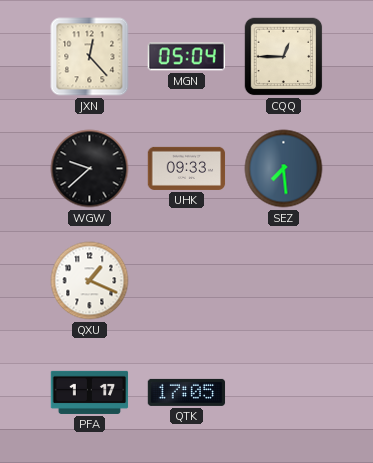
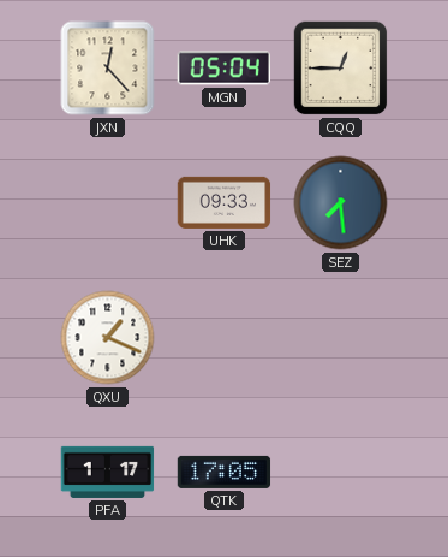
WGW: 9:38 -> none
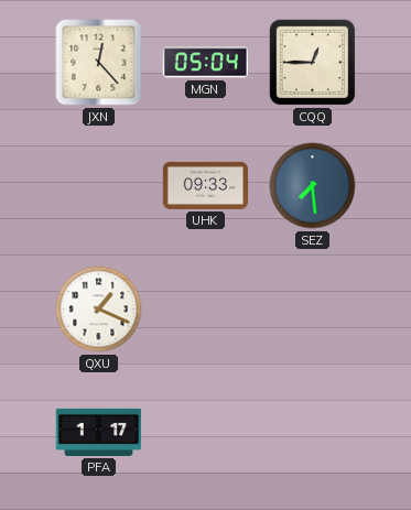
QTK: 17:05 -> none
